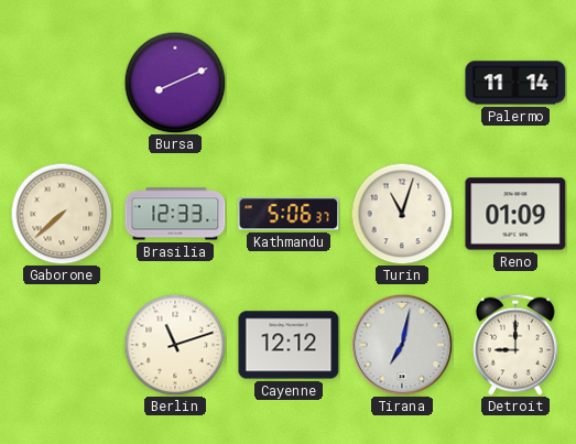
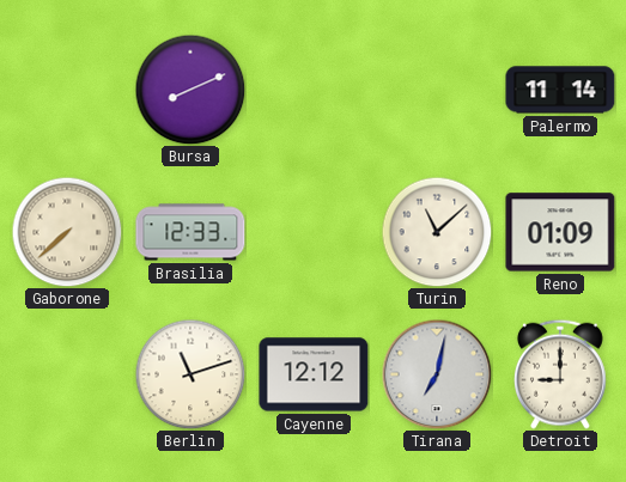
Kathmandu: 5:06 -> none
Turin: 11:03 -> 11:08
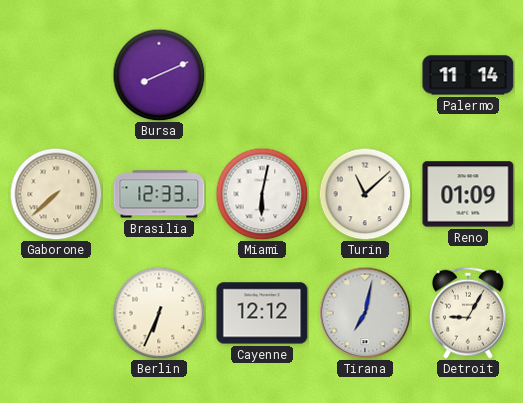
Miami: none -> 6:02
Berlin: 11:12 -> 6:34
Detroit: 9:00 -> 9:05
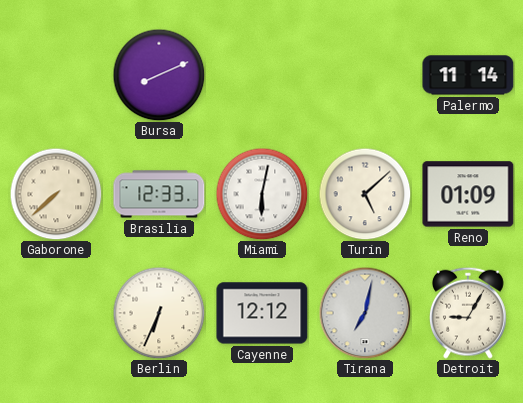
Turin: 11:08 -> 5:08
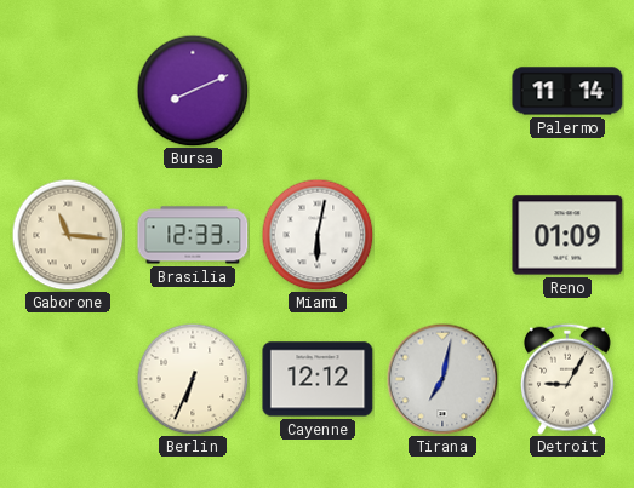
Gaborone: 7:38 -> 11:16
Turin: 5:08 -> none
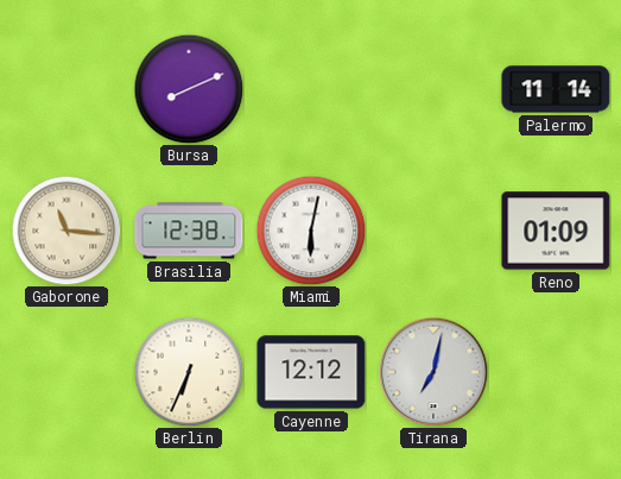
Brasilia: 12:33 -> 12:38
Detroit: 9:05 -> none
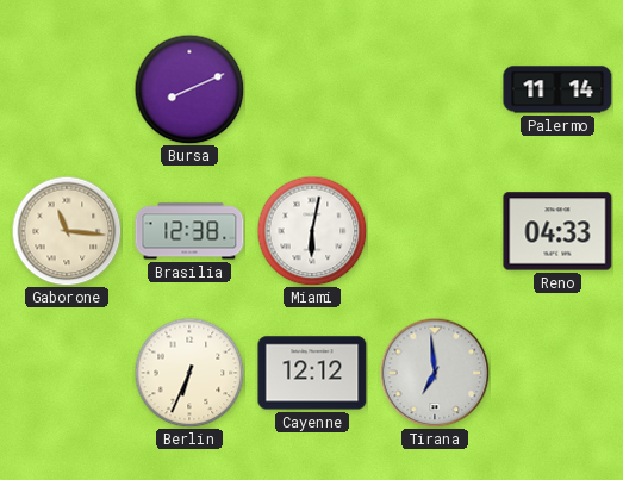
Reno: 01:09 -> 04:33
Tirana: 7:02 -> 6:59
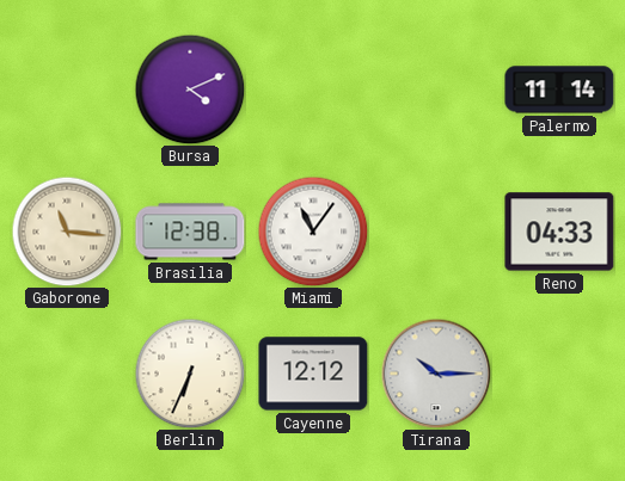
Bursa: 8:11 -> 4:11
Miami: 6:02 -> 11:06
Tirana: 6:59 -> 10:15
